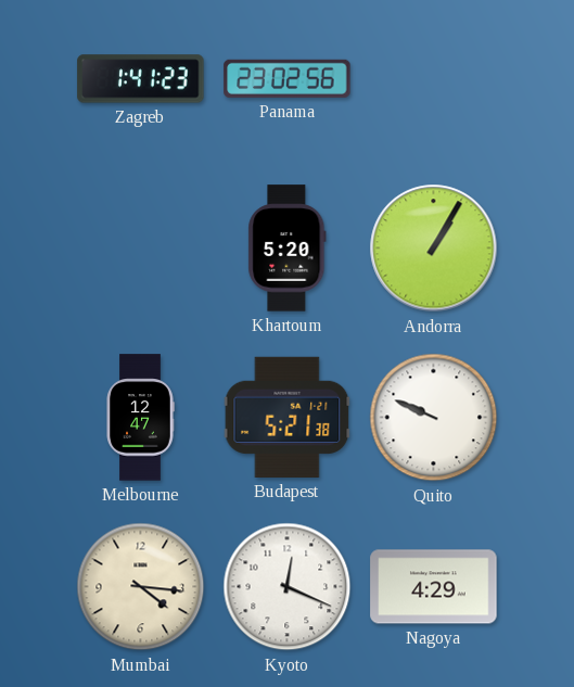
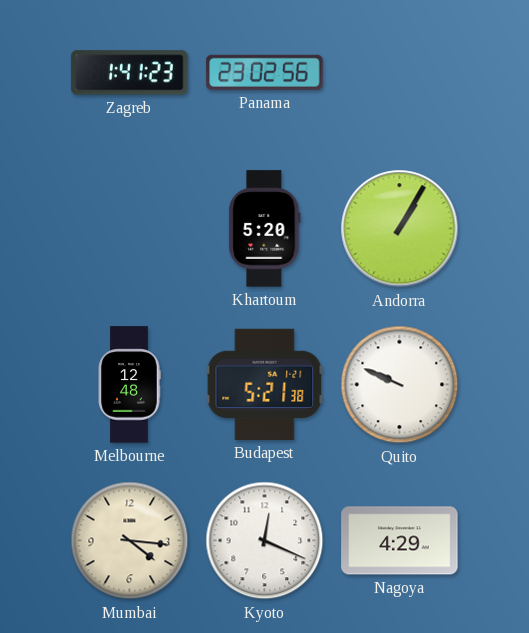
Melbourne: 12:47 -> 12:48
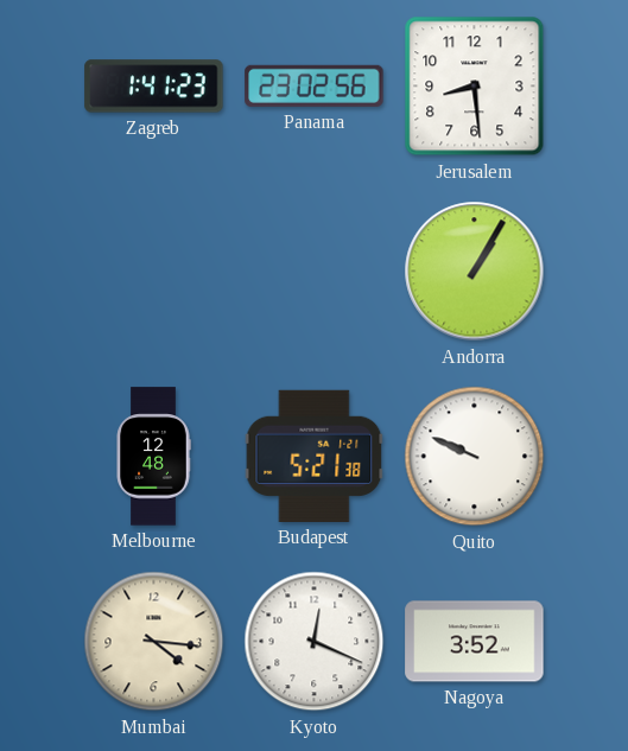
Jerusalem: none -> 8:29
Khartoum: 5:20 -> none
Nagoya: 4:29 -> 3:52
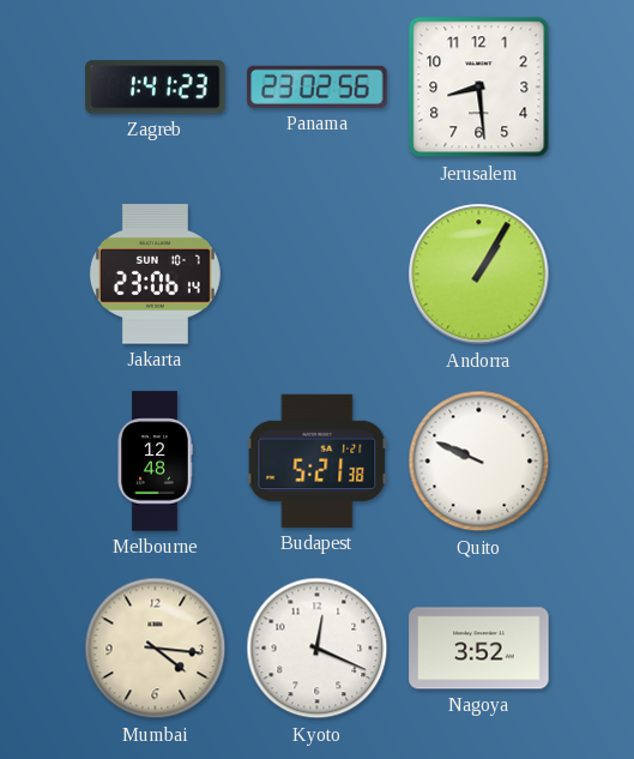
Jakarta: none -> 23:06
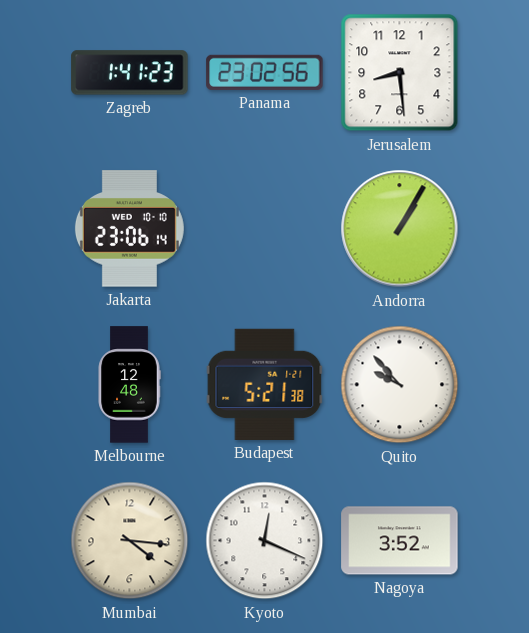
Jakarta date: SUN 10-7 -> WED 10-10
Quito: 9:49 -> 9:53
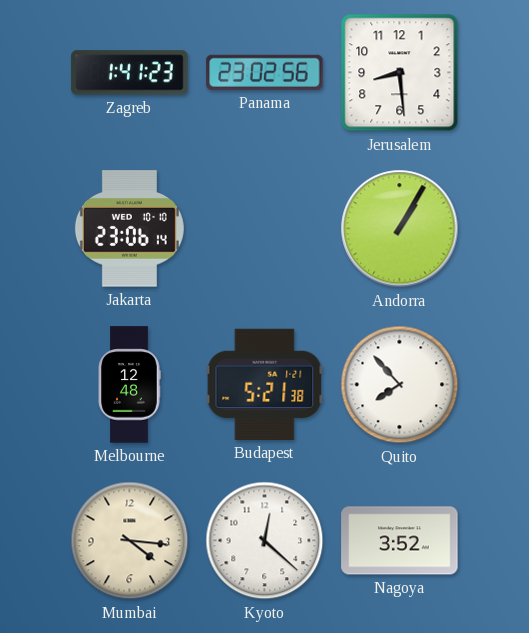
Quito: 9:53 -> 7:53
Kyoto: 12:19 -> 12:22
